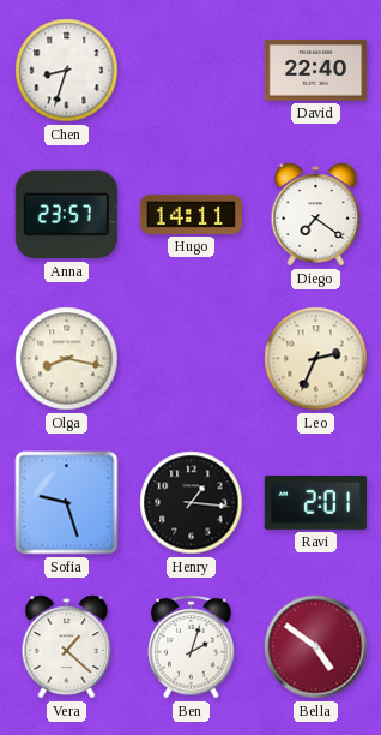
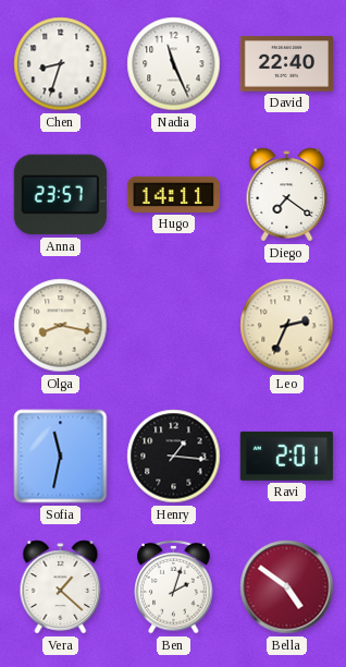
Nadia: none -> 11:26
Sofia: 9:27 -> 11:32
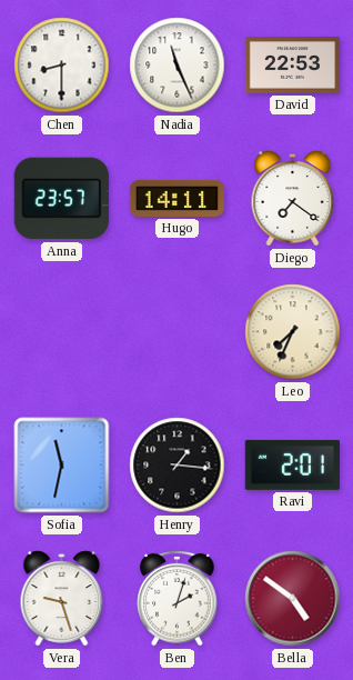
Chen: 8:33 -> 8:30
David: 22:40 -> 22:53
Olga: 8:17 -> none
Leo: 2:34 -> 7:34
Vera: 1:22 -> 9:27
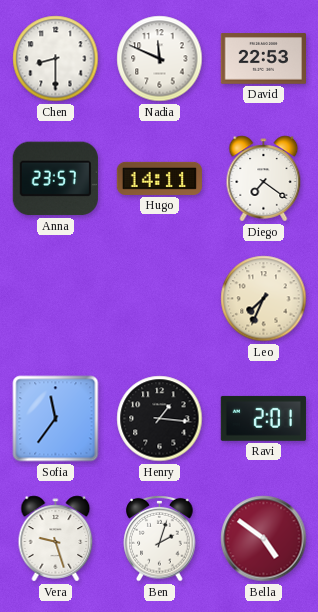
Nadia: 11:26 -> 11:49
Sofia: 11:32 -> 11:36
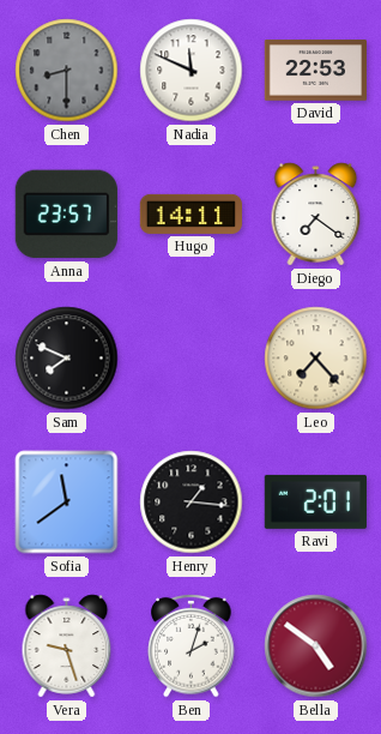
Chen dial: white -> grey
Sam: none -> 7:49
Leo: 7:34 -> 7:23
Sofia: 11:36 -> 11:39
